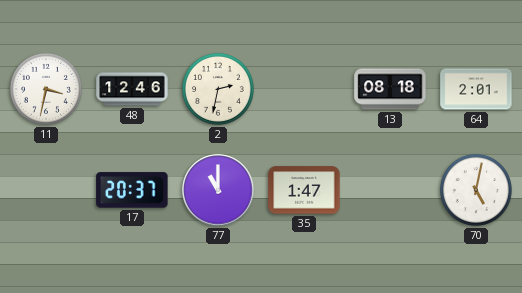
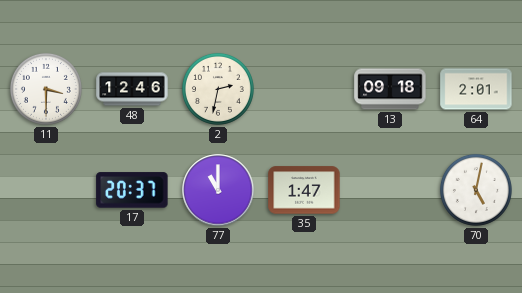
11: 3:32 -> 3:30
13: 08:18 -> 09:18
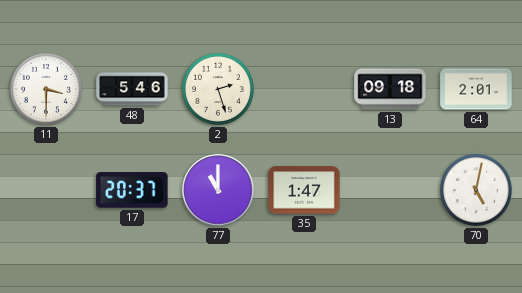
48: 12:46 -> 5:46
2: 2:32 -> 2:27
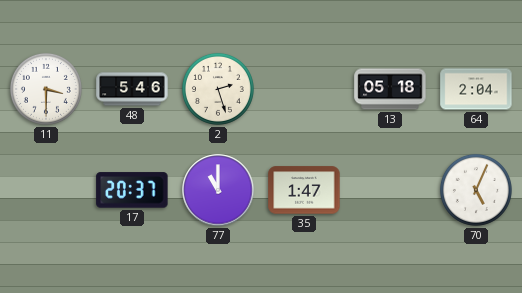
13: 09:18 -> 05:18
64: 2:01 -> 2:04
70: 5:02 -> 5:04
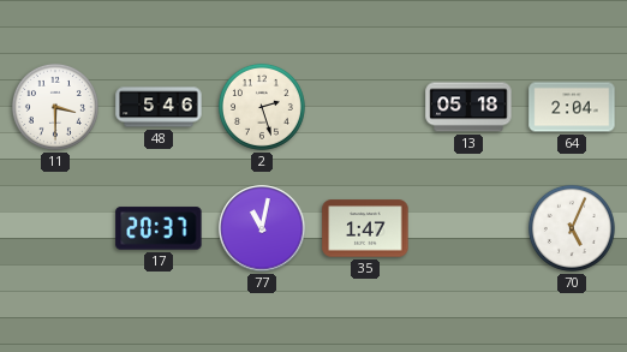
77: 11:00 -> 11:02
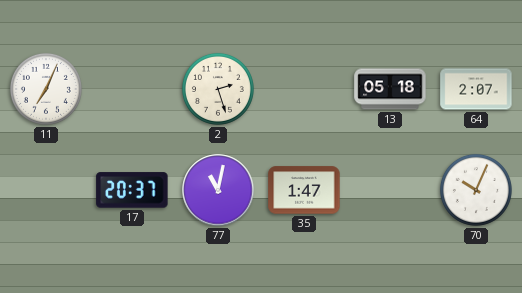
11: 3:30 -> 7:04
48: 5:46 -> none
64: 2:04 -> 2:07
70: 5:04 -> 10:04
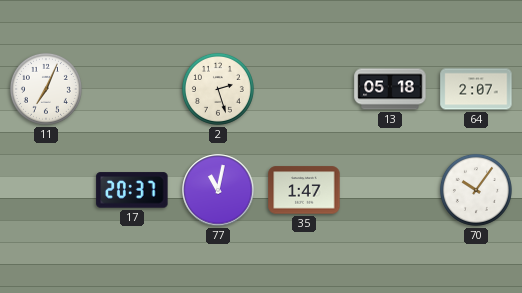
70: 10:04 -> 10:06
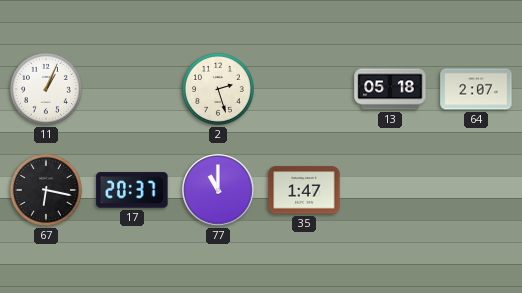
11: 7:04 -> 1:04
67: none -> 6:17
77: 11:02 -> 11:00
70: 10:06 -> none
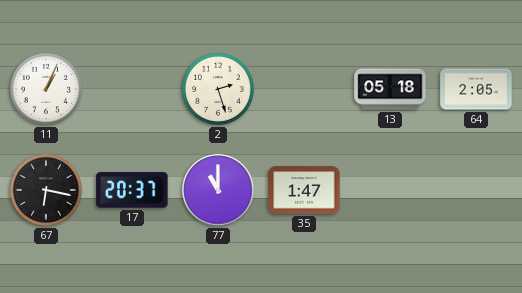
64: 2:07 -> 2:05
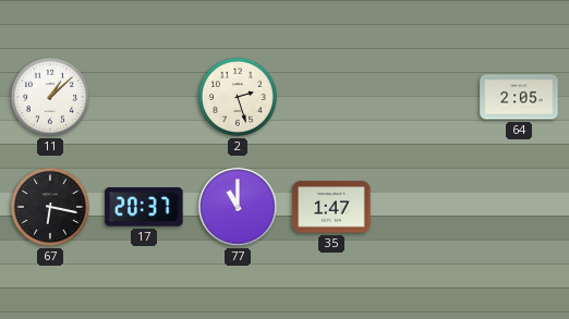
11: 1:04 -> 1:08
13: 05:18 -> none
